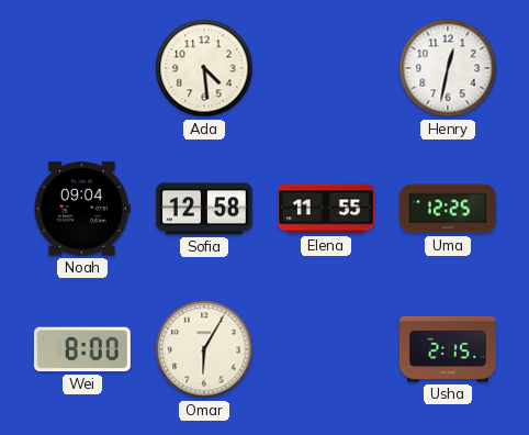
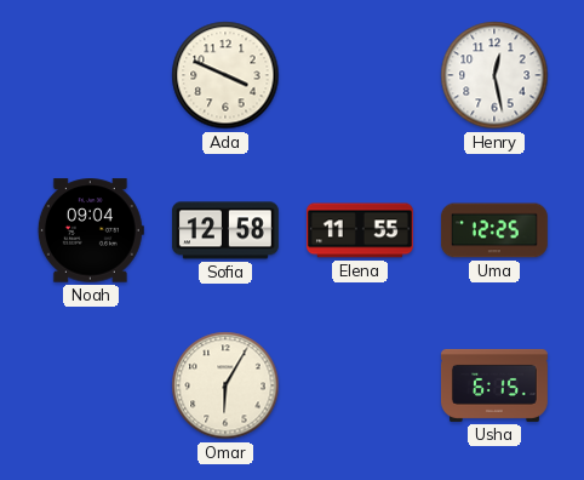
Ada: 4:29 -> 3:49
Henry: 12:32 -> 12:28
Wei: 8:00 -> none
Usha: 2:15 -> 6:15
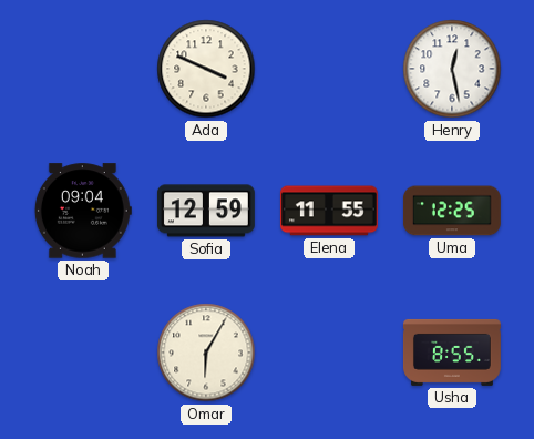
Sofia: 12:58 -> 12:59
Usha: 6:15 -> 8:55
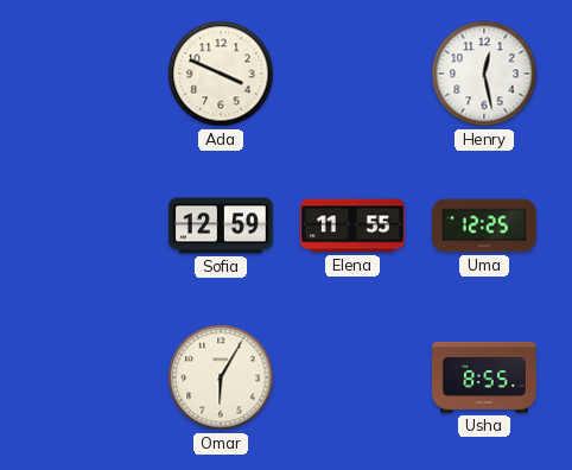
Noah: 09:04 -> none
